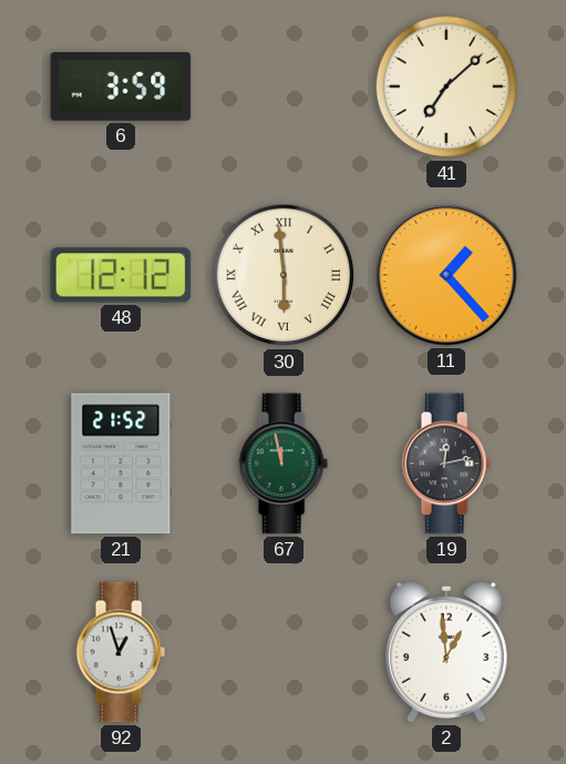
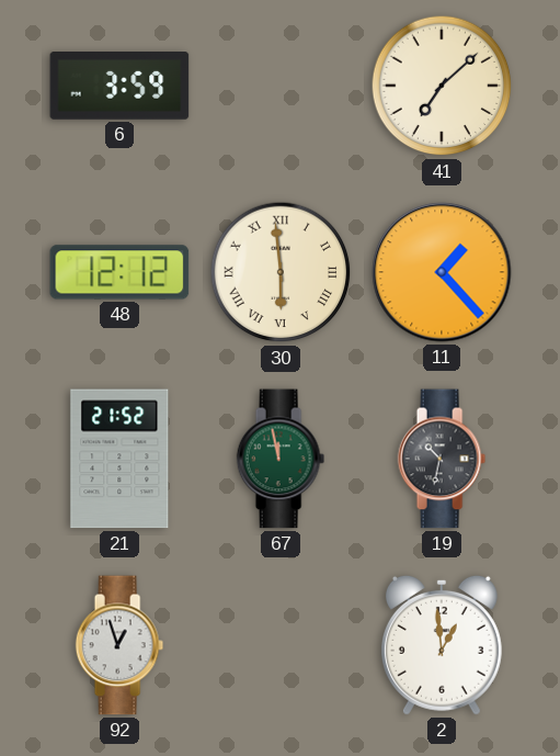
19: 12:13 -> 10:32
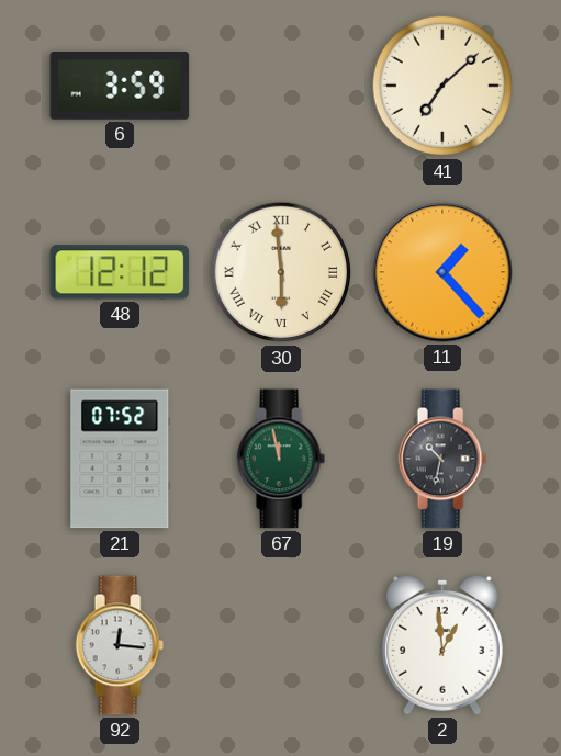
21: 21:52 -> 07:52
92: 12:57 -> 12:16
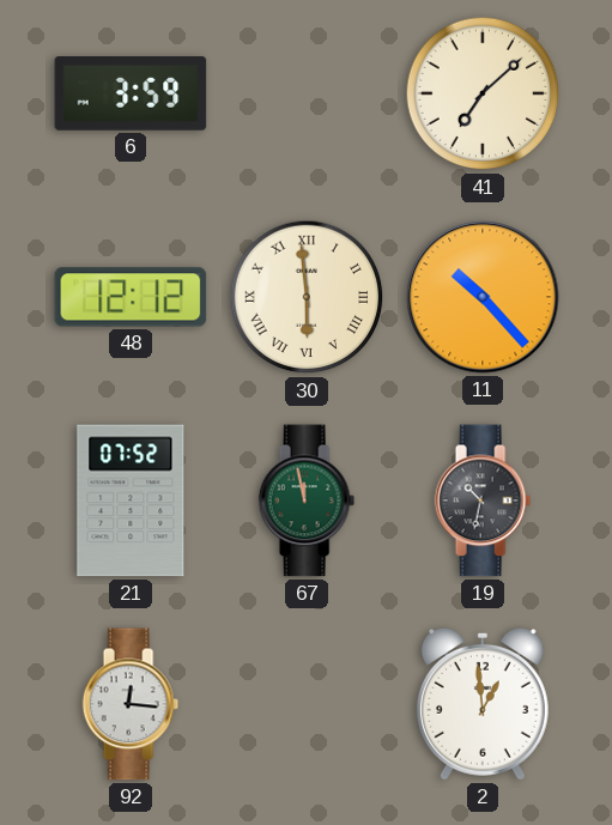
11: 1:23 -> 10:23
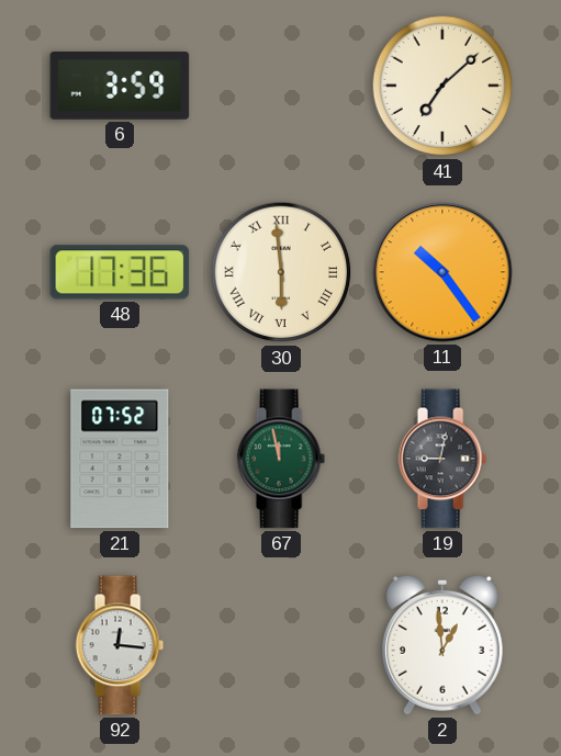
48: 12:12 -> 17:36
11: 10:23 -> 10:24
19: 10:32 -> 9:02
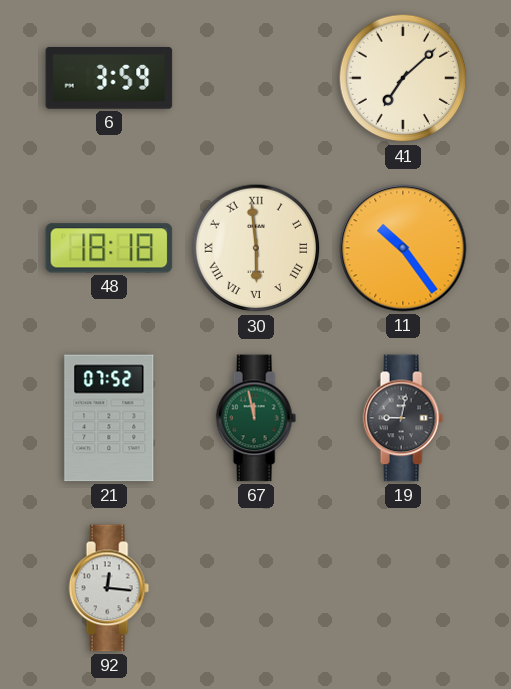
48: 17:36 -> 18:18
2: 12:59 -> none
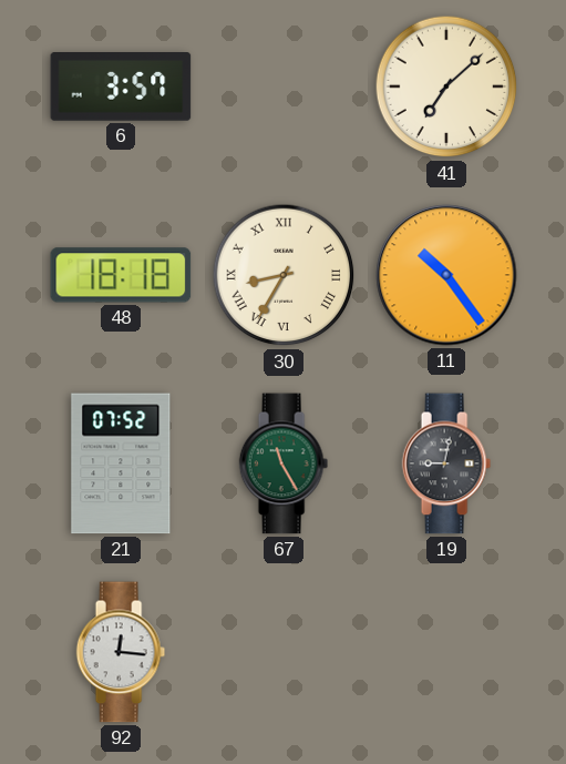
6: 3:59 -> 3:57
30: 5:59 -> 8:35
67: 11:58 -> 11:25
